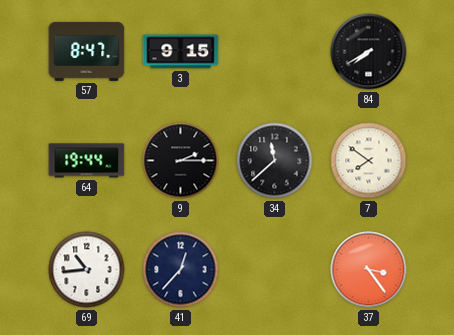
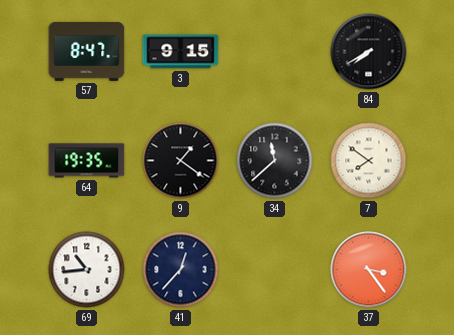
64: 19:44 -> 19:35
9: 2:15 -> 1:21
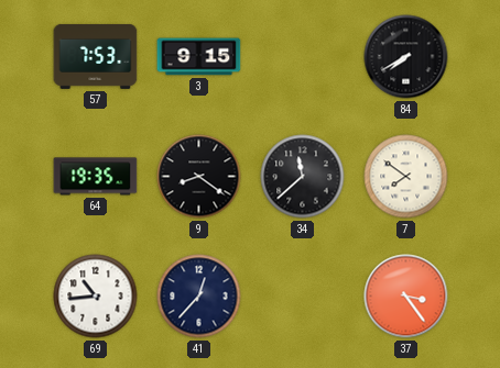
57: 8:47 -> 7:53
9: 1:21 -> 8:21
